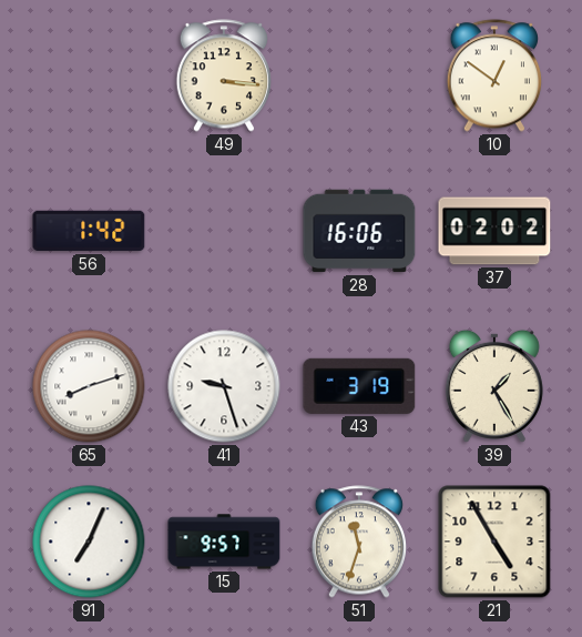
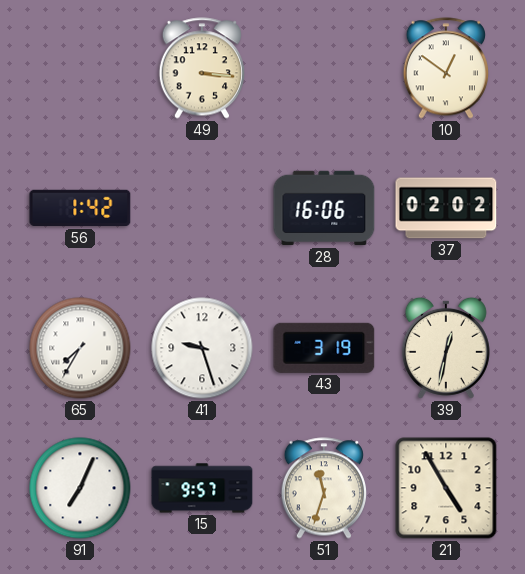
65: 8:12 -> 7:35
39: 1:25 -> 12:32
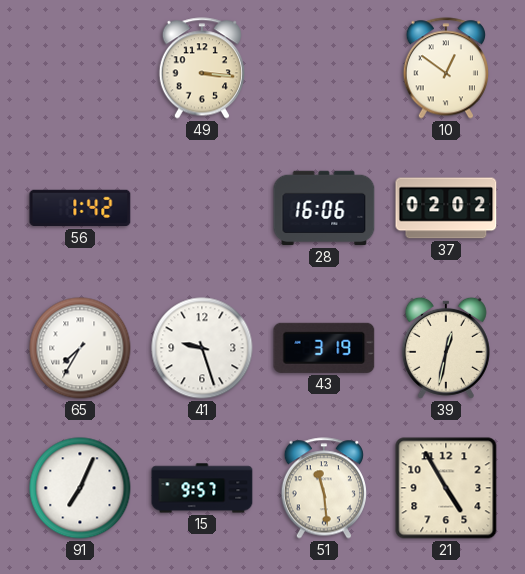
51: 11:33 -> 11:29
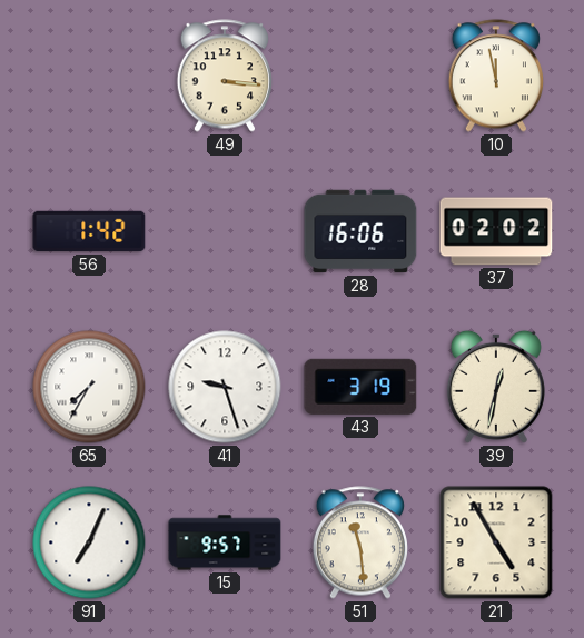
10: 12:51 -> 11:58
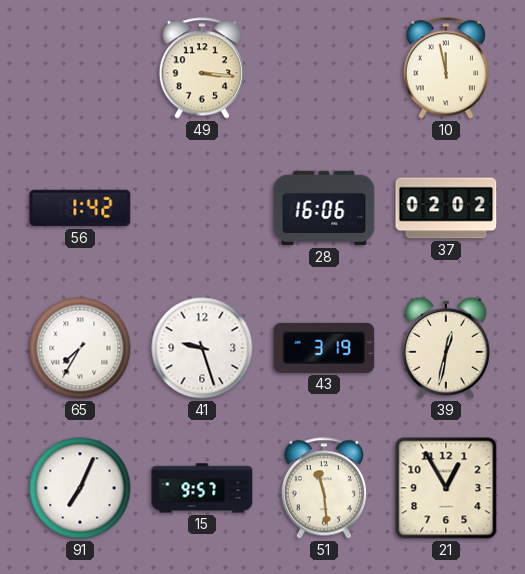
21: 4:55 -> 12:55
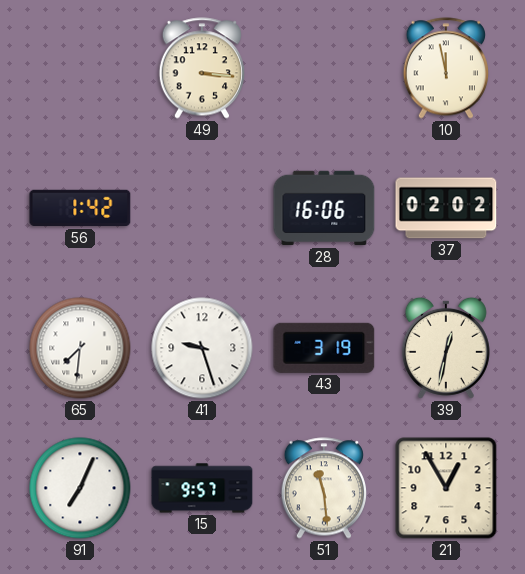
65: 7:35 -> 7:31
